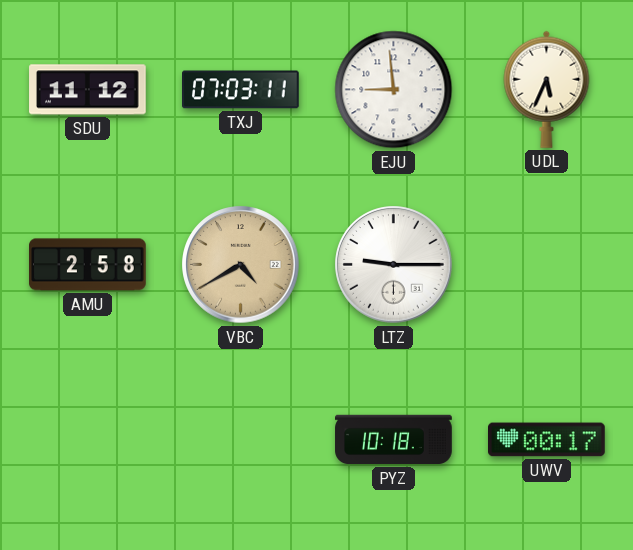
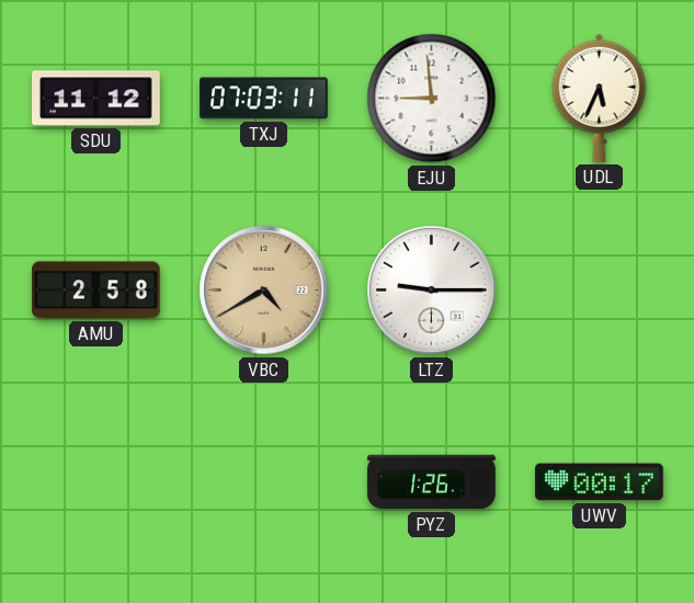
PYZ: 10:18 -> 1:26
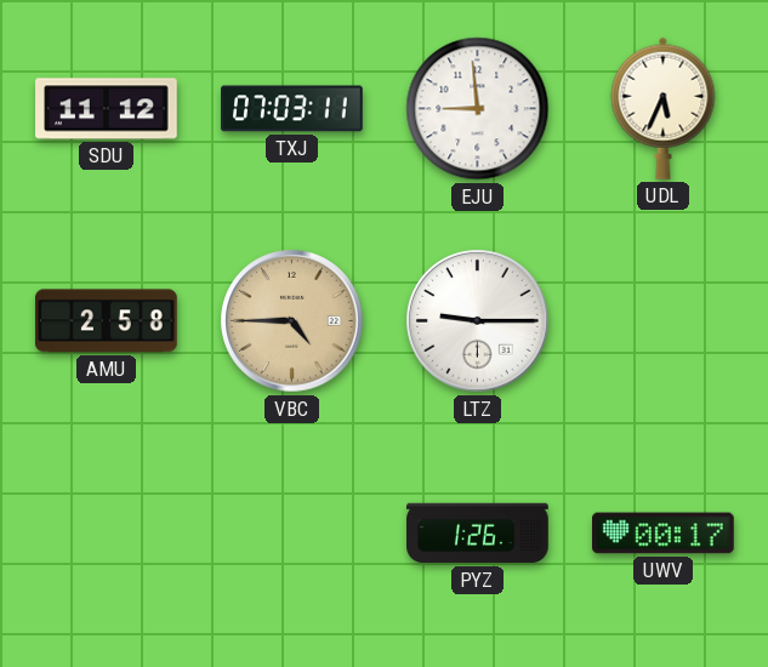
VBC: 4:40 -> 4:45
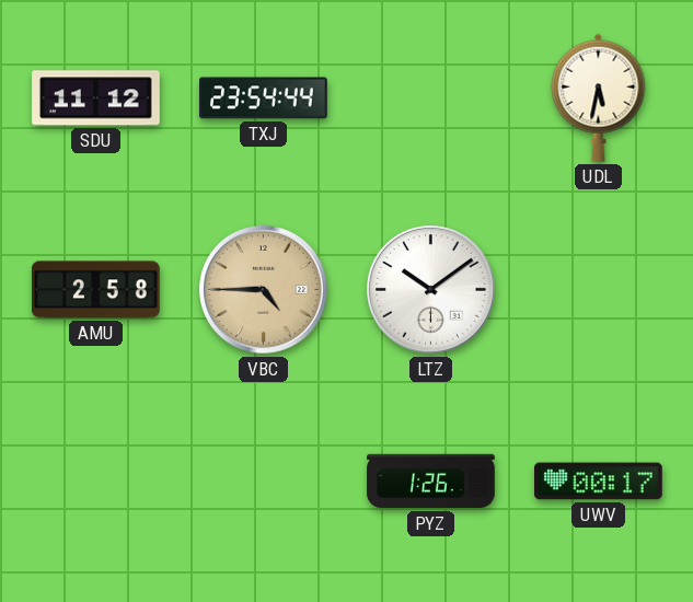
TXJ: 07:03 -> 23:54
EJU: 8:59 -> none
UDL: 5:34 -> 5:32
LTZ: 9:15 -> 10:09
